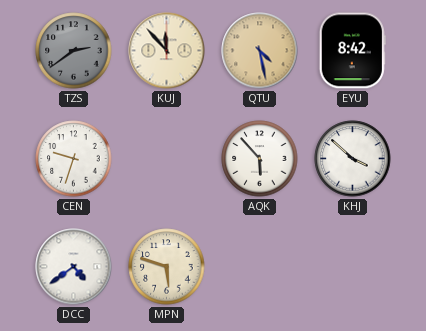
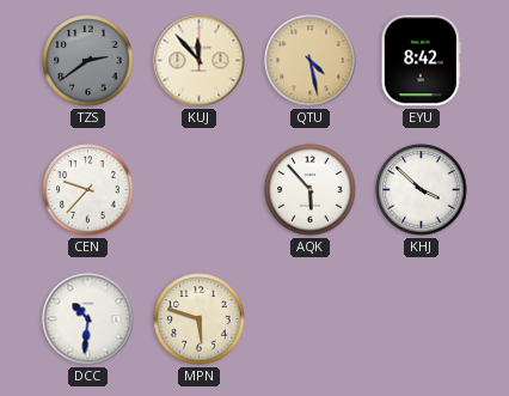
CEN: 9:33 -> 9:37
DCC: 4:39 -> 10:31
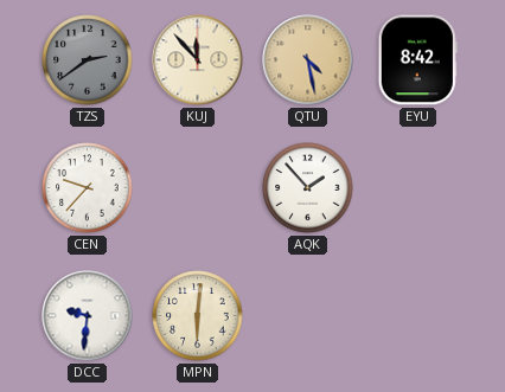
AQK: 5:53 -> 1:53
KHJ: 3:52 -> none
DCC: 10:31 -> 9:31
MPN: 5:48 -> 6:01
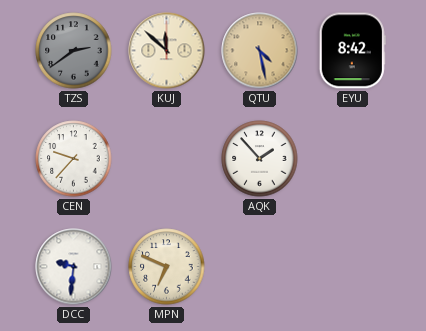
KUJ: 11:53 -> 11:52
MPN: 6:01 -> 6:49
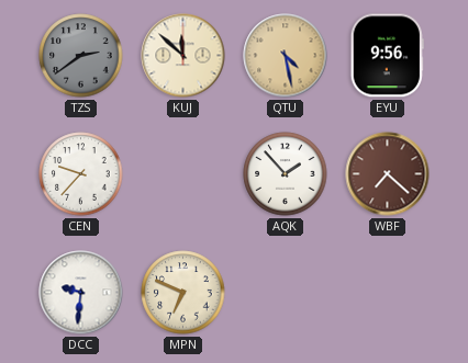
EYU: 8:42 -> 9:56
WBF: none -> 7:22
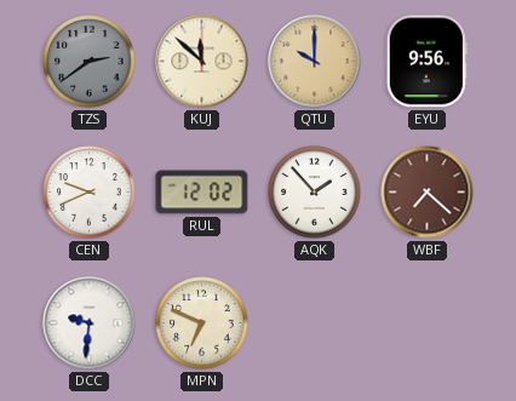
QTU: 4:28 -> 10:00
CEN: 9:37 -> 9:41
RUL: none -> 12:02
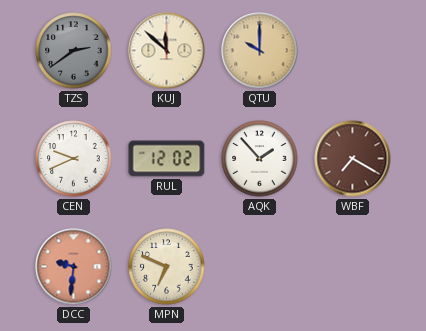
EYU: 9:56 -> none
WBF: 7:22 -> 7:20
DCC dial: white -> salmon
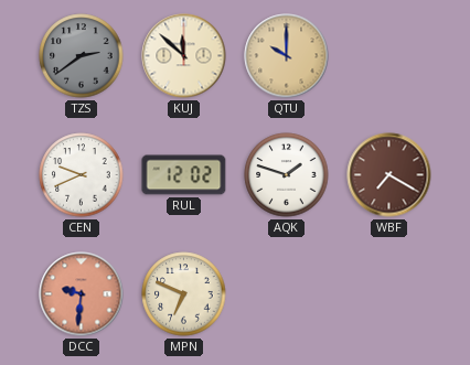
AQK: 1:53 -> 1:48
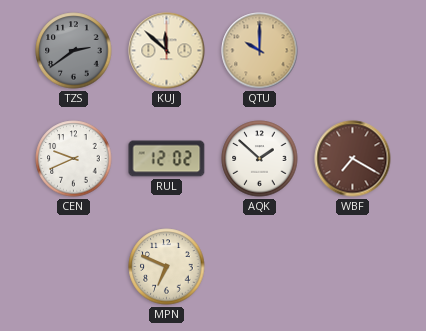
AQK: 1:48 -> 1:52
DCC: 9:31 -> none
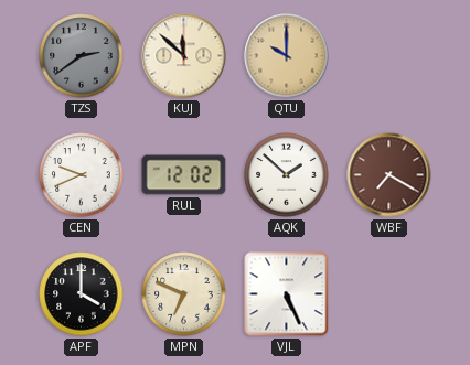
APF: none -> 4:00
VJL: none -> 5:26
